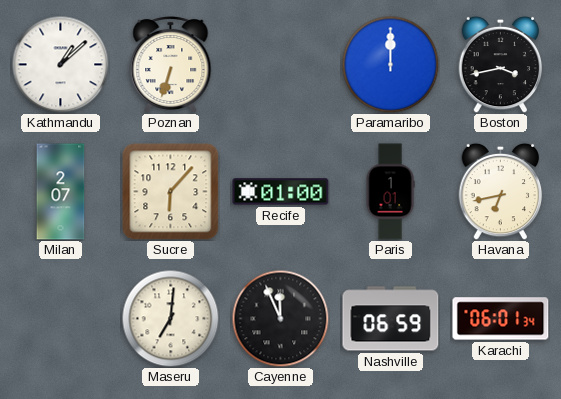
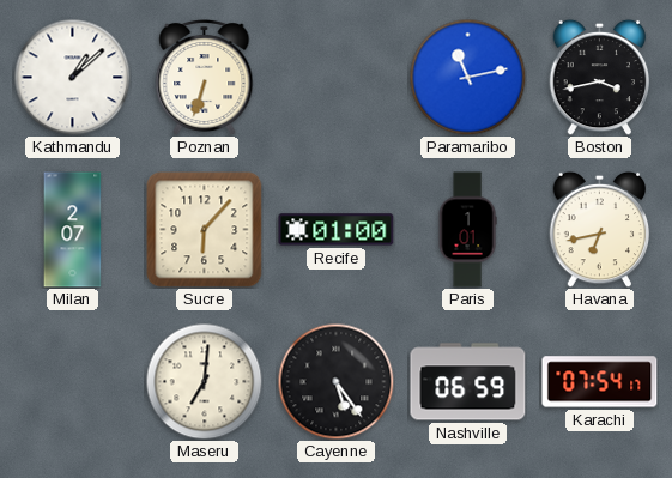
Paramaribo: 12:00 -> 11:13
Cayenne: 11:56 -> 5:24
Karachi: 06:01 -> 07:54
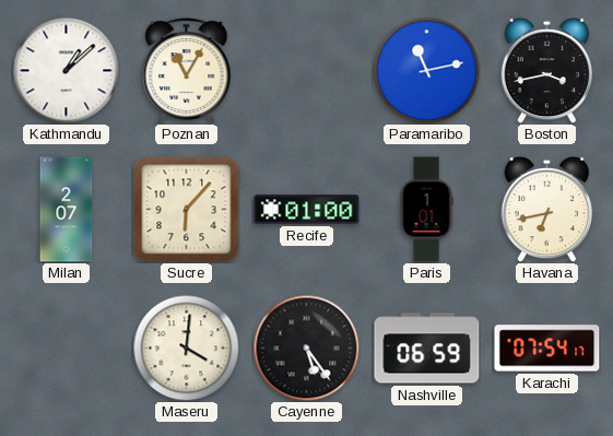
Poznan: 6:33 -> 11:05
Maseru: 7:01 -> 4:01
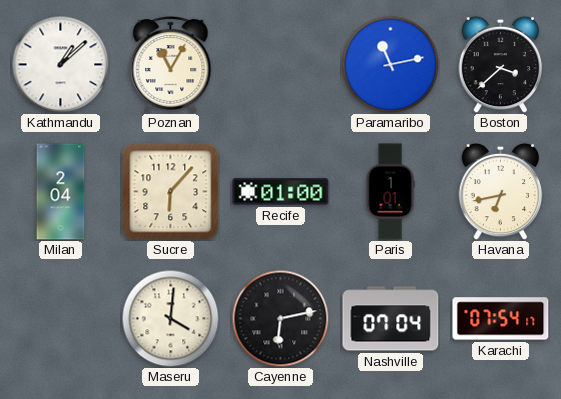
Boston: 3:43 -> 3:38
Milan: 2:07 -> 2:04
Cayenne: 5:24 -> 6:13
Nashville: 06:59 -> 07:04
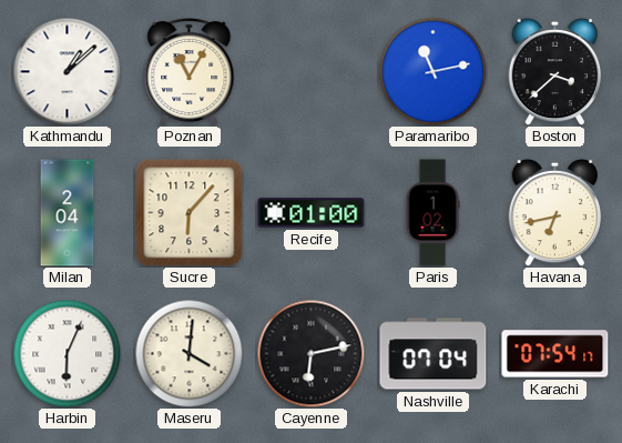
Paris: 1:01 -> 1:02
Harbin: none -> 6:04
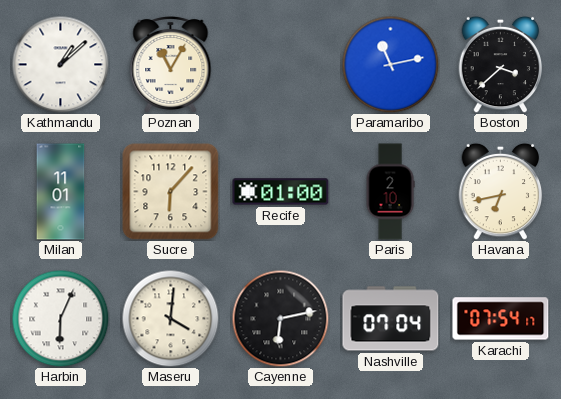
Milan: 2:04 -> 11:01
Paris: 1:02 -> 2:10
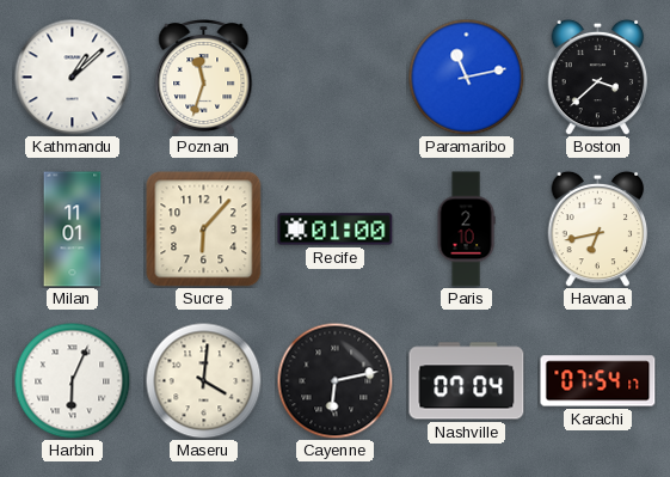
Poznan: 11:05 -> 11:33
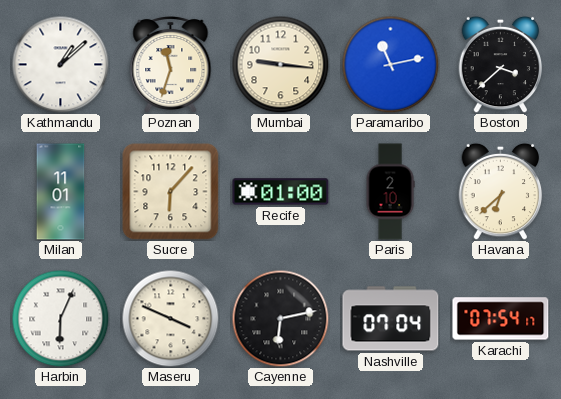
Mumbai: none -> 9:16
Havana: 6:43 -> 6:38
Maseru: 4:01 -> 3:49
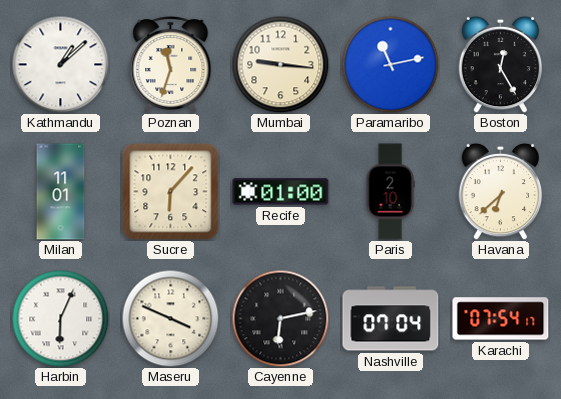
Boston: 3:38 -> 12:25
